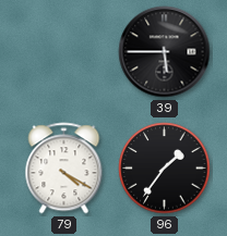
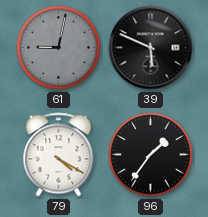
61: none -> 9:02
39: 5:45 -> 5:49
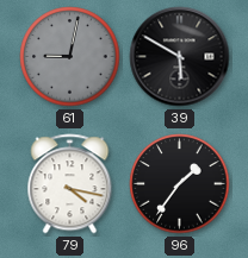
39: 5:49 -> 5:50
79: 4:20 -> 4:17
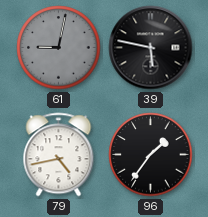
39: 5:50 -> 5:47
79: 4:17 -> 4:43
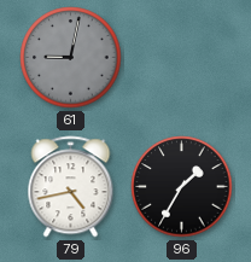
39: 5:47 -> none
96: 1:36 -> 1:35
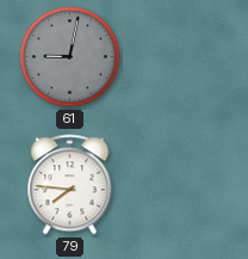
79: 4:43 -> 7:46
96: 1:35 -> none
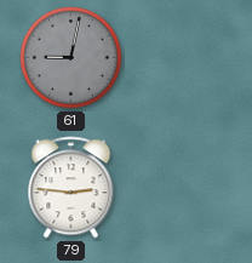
79: 7:46 -> 2:46
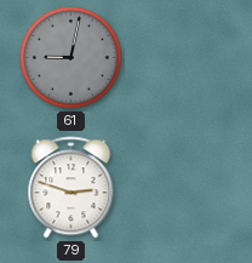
79: 2:46 -> 2:48
